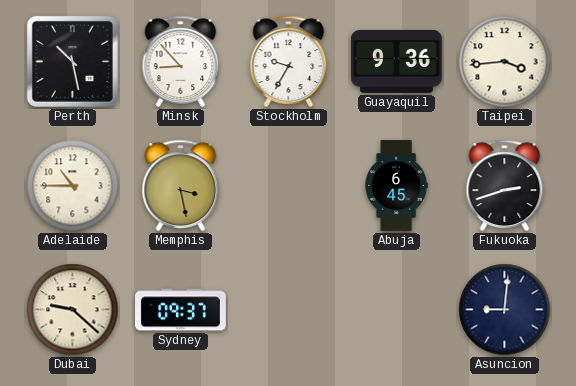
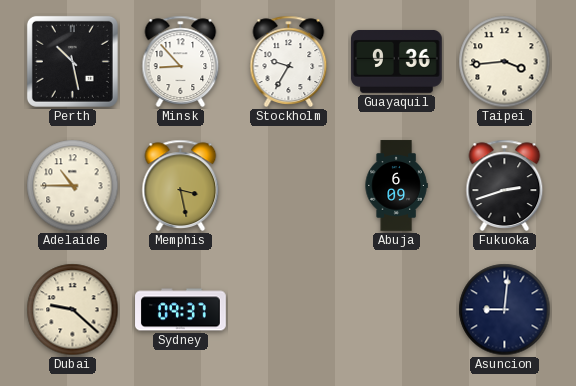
Abuja: 6:45 -> 6:09
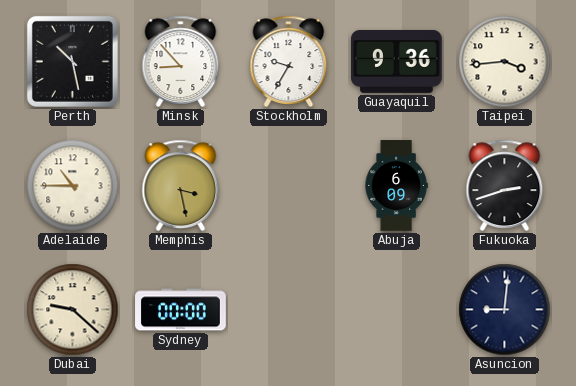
Sydney: 09:37 -> 00:00
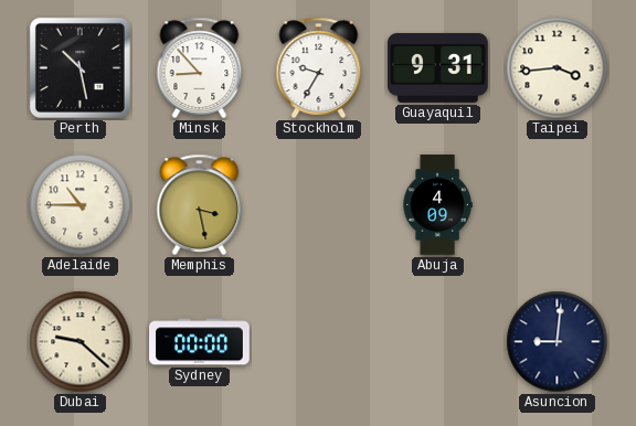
Guayaquil: 9:36 -> 9:31
Abuja: 6:09 -> 4:09
Fukuoka: 2:42 -> none
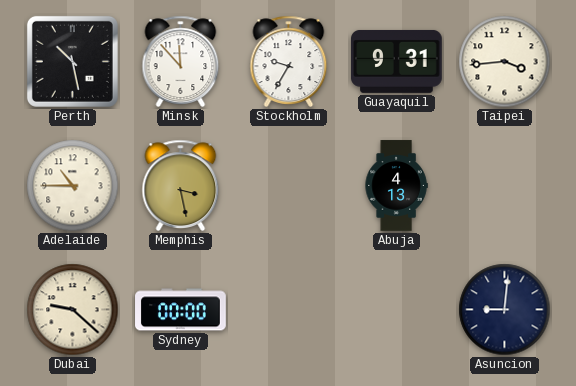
Minsk: 8:53 -> 11:53
Abuja: 4:09 -> 4:13
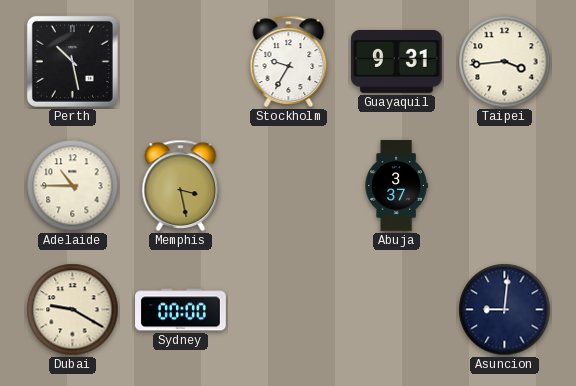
Minsk: 11:53 -> none
Abuja: 4:13 -> 3:37
Dubai: 9:22 -> 9:20
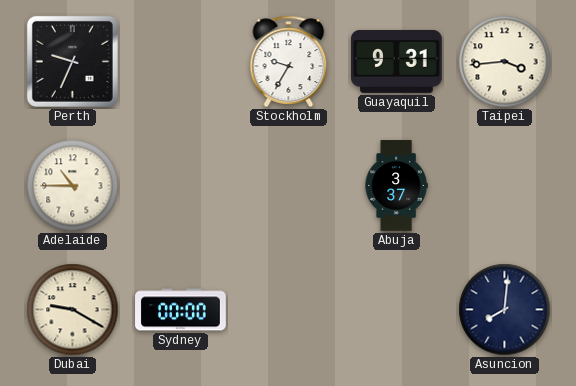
Perth: 10:28 -> 9:34
Memphis: 3:28 -> none
Asuncion: 9:01 -> 8:01
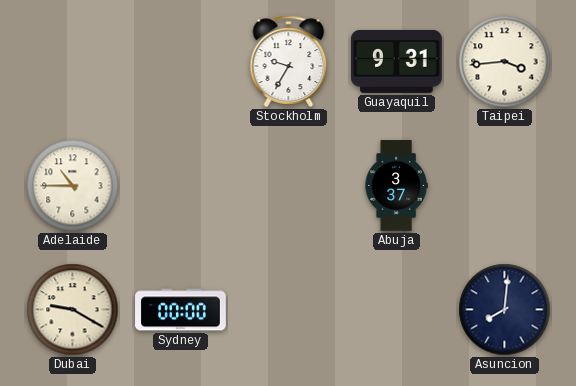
Perth: 9:34 -> none
